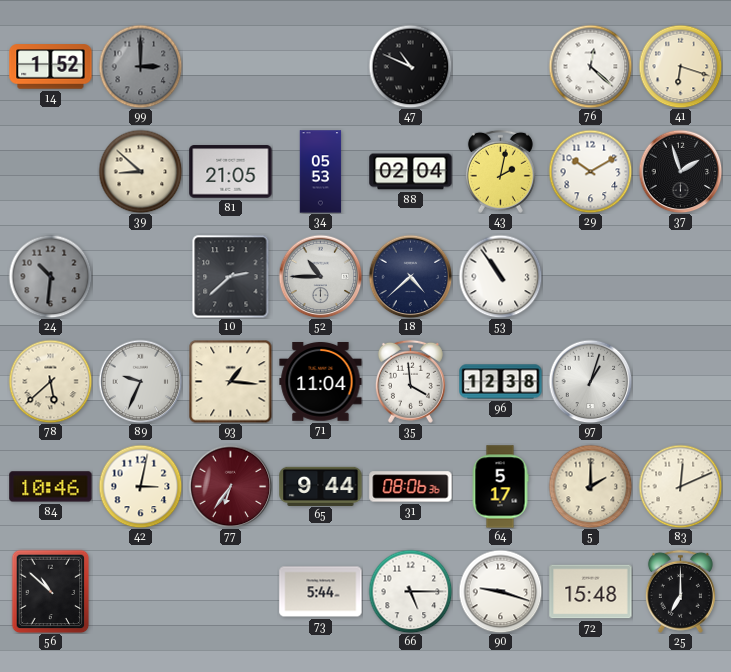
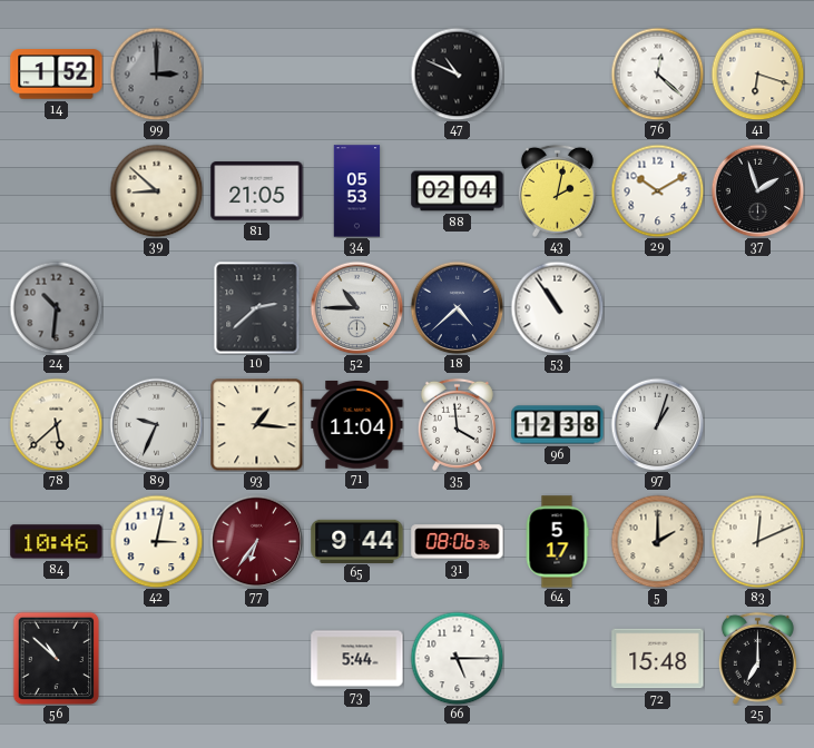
90: 9:18 -> none
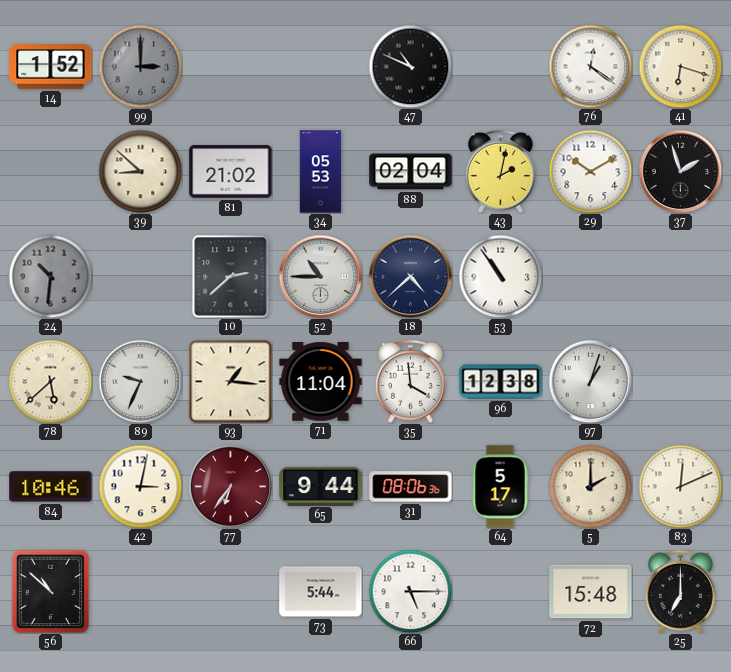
76: 12:22 -> 12:21
81: 21:05 -> 21:02
